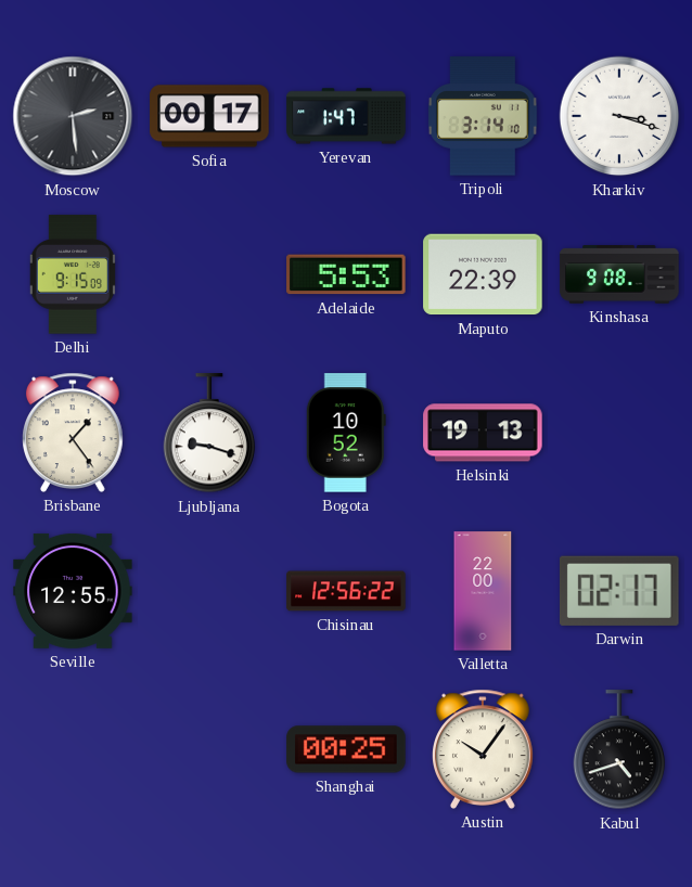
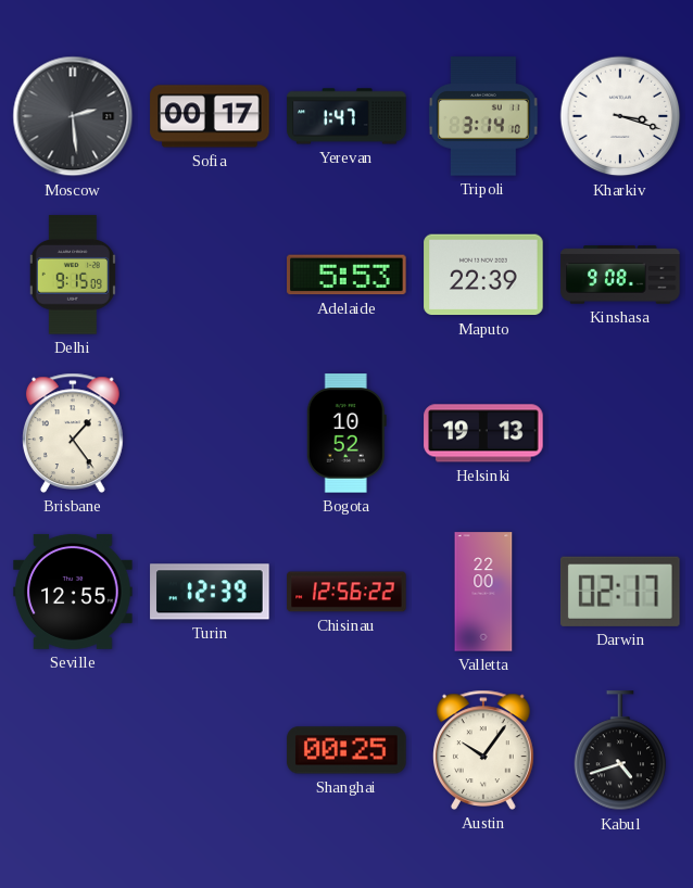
Ljubljana: 9:18 -> none
Turin: none -> 12:39
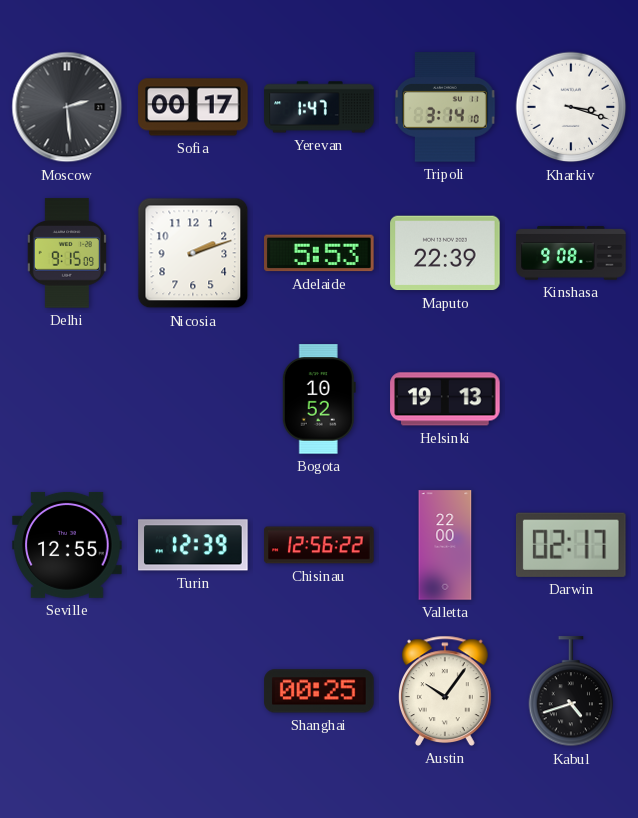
Nicosia: none -> 2:12
Brisbane: 1:24 -> none
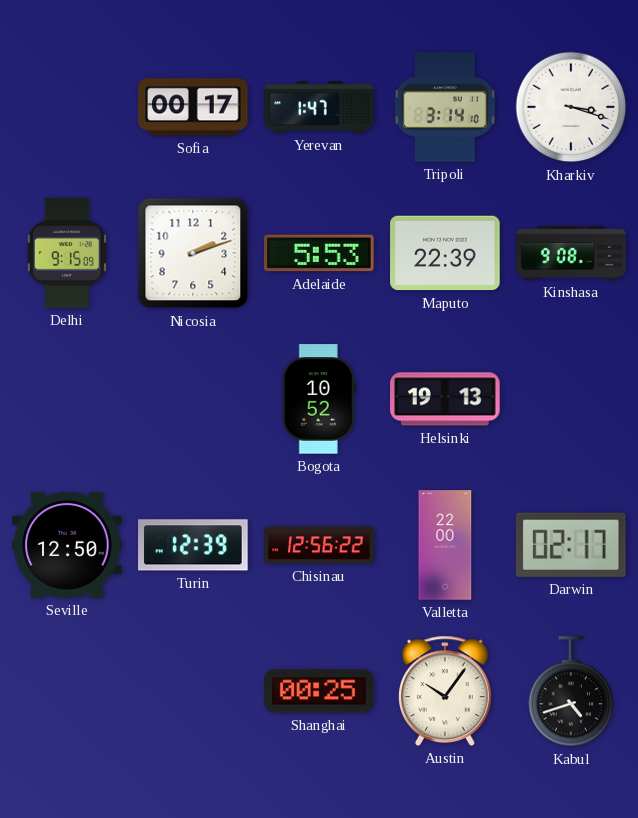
Moscow: 2:29 -> none
Seville: 12:55 -> 12:50
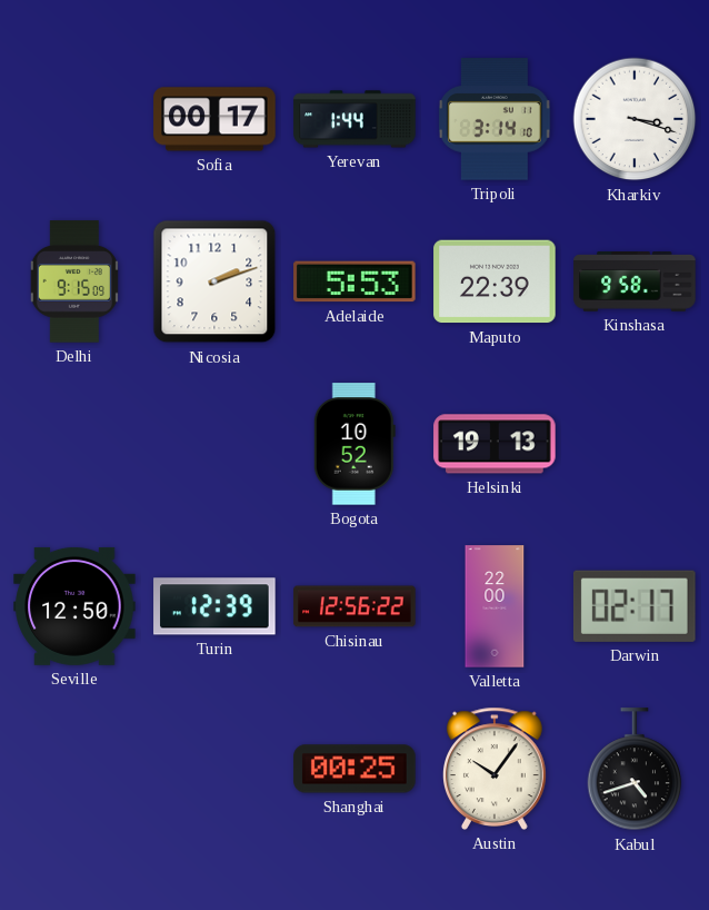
Yerevan: 1:47 -> 1:44
Kinshasa: 9:08 -> 9:58
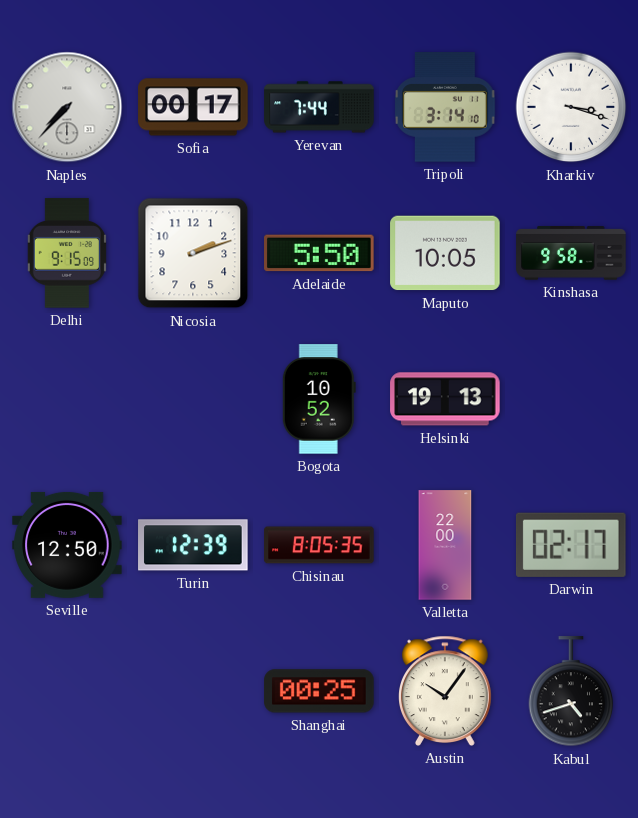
Naples: none -> 7:37
Yerevan: 1:44 -> 7:44
Adelaide: 5:53 -> 5:50
Maputo: 22:39 -> 10:05
Chisinau: 12:56 -> 8:05
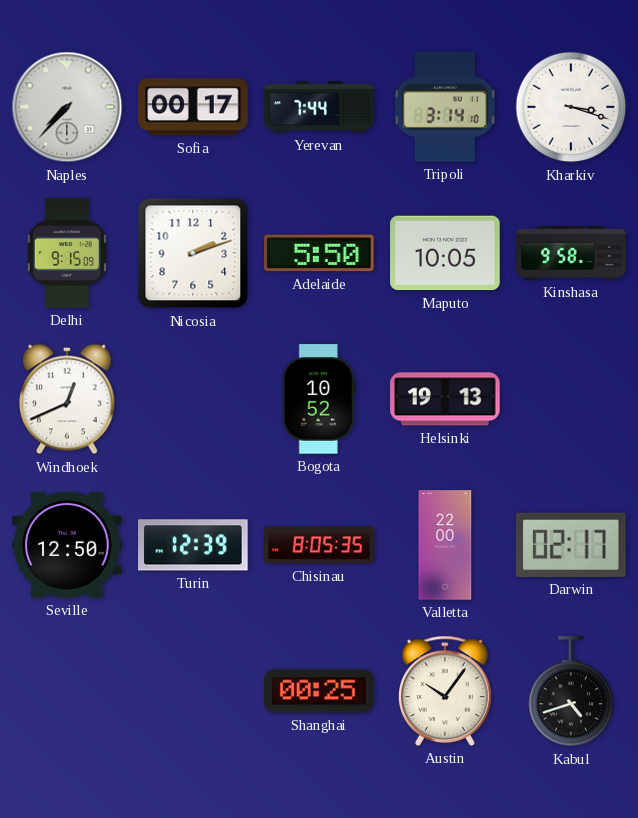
Windhoek: none -> 12:41
